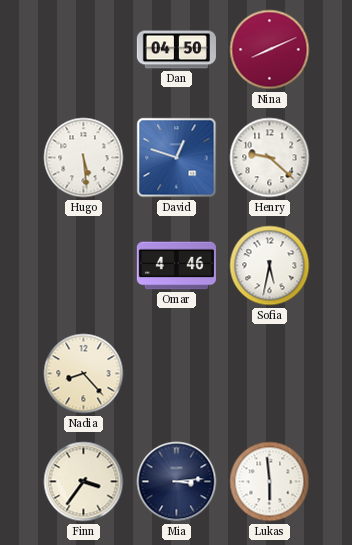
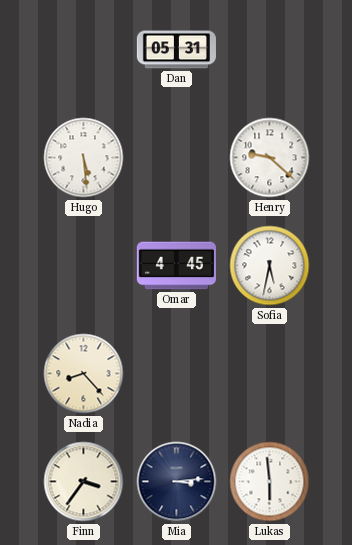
Dan: 04:50 -> 05:31
Nina: 8:11 -> none
David: 12:48 -> none
Omar: 4:46 -> 4:45
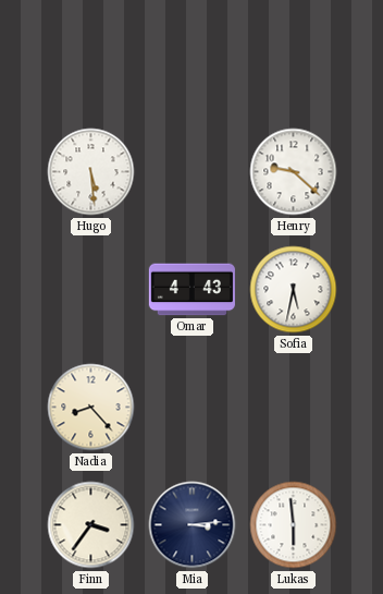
Dan: 05:31 -> none
Omar: 4:45 -> 4:43
